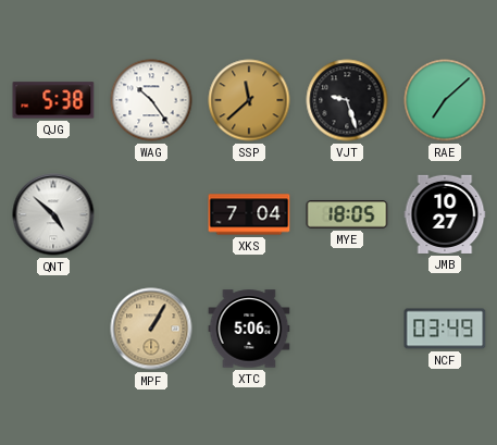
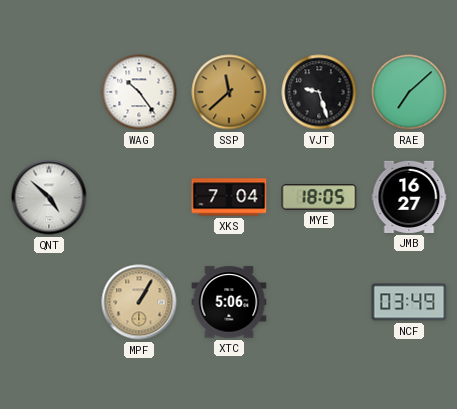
QJG: 5:38 -> none
JMB: 10:27 -> 16:27
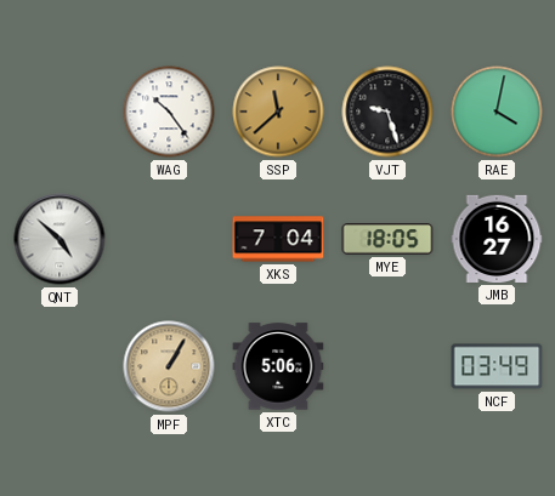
RAE: 7:08 -> 4:02
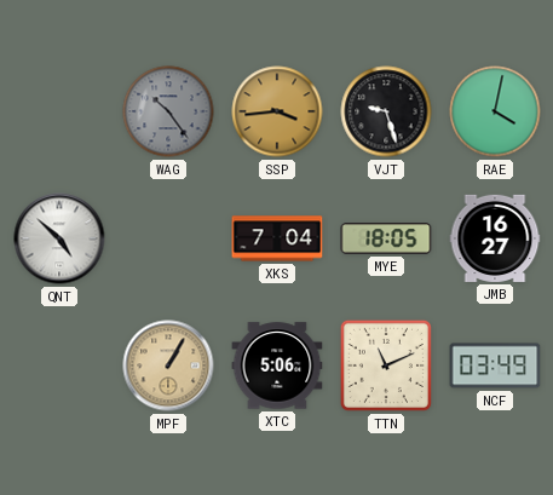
WAG dial: white -> grey
SSP: 11:38 -> 3:44
TTN: none -> 11:11
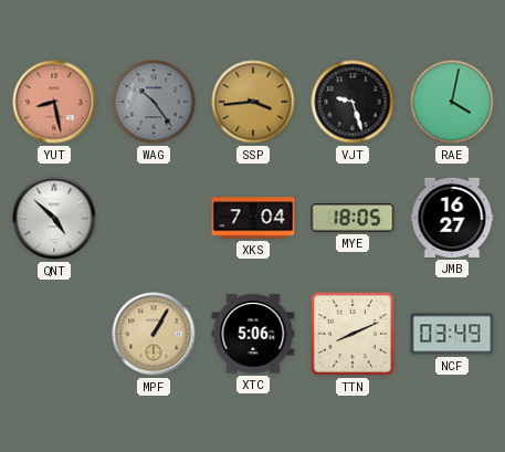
YUT: none -> 8:28
TTN: 11:11 -> 8:11
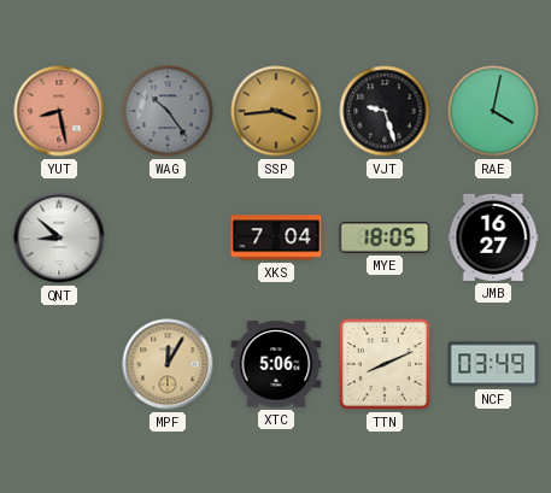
QNT: 4:52 -> 8:52
MPF: 1:05 -> 12:05
